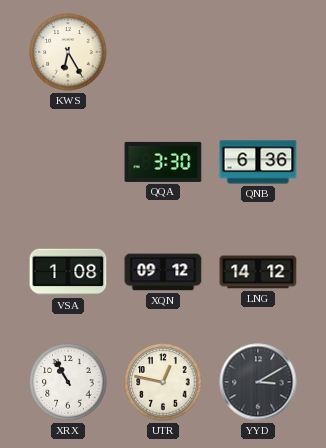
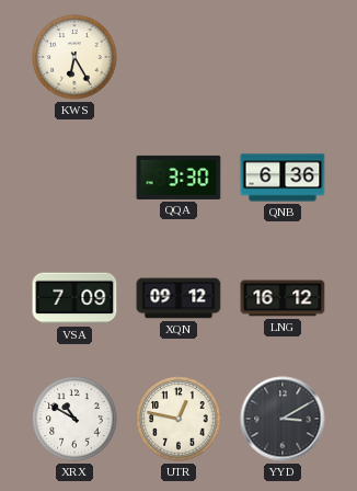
VSA: 1:08 -> 7:09
LNG: 14:12 -> 16:12
XRX: 10:55 -> 10:50
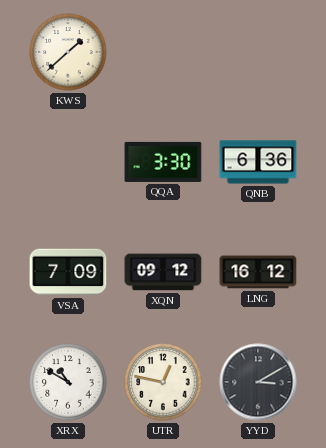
KWS: 6:25 -> 1:38
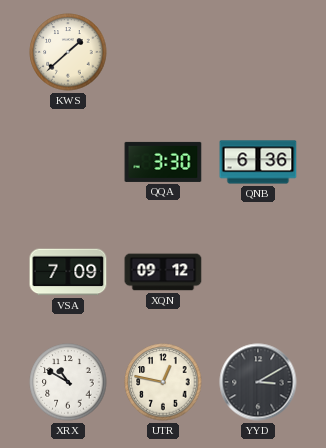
LNG: 16:12 -> none
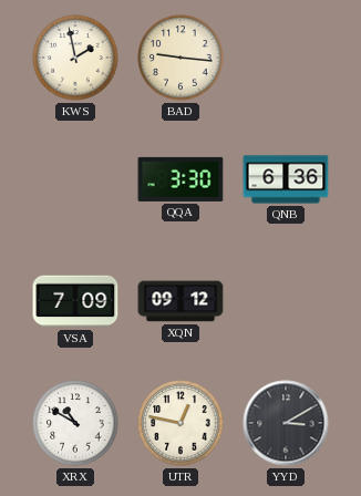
KWS: 1:38 -> 1:58
BAD: none -> 9:16
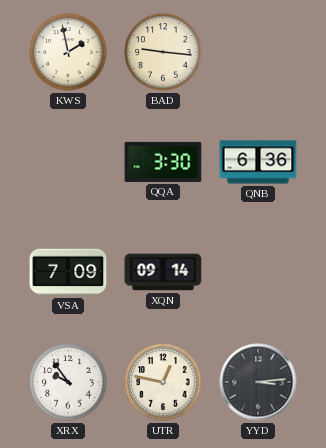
XQN: 09:12 -> 09:14
XRX: 10:50 -> 9:54
YYD: 3:10 -> 3:14
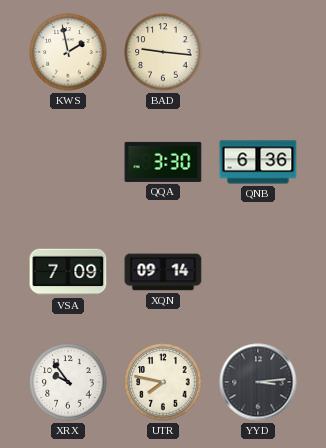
UTR: 12:47 -> 7:47
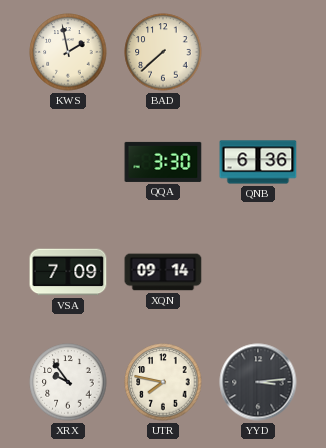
BAD: 9:16 -> 7:38
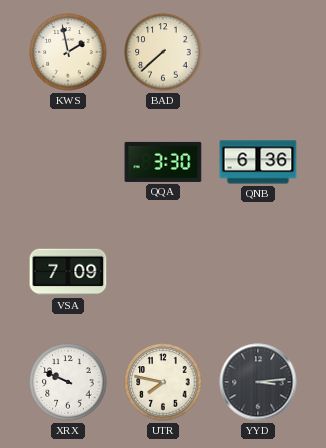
XQN: 09:14 -> none
XRX: 9:54 -> 9:49
